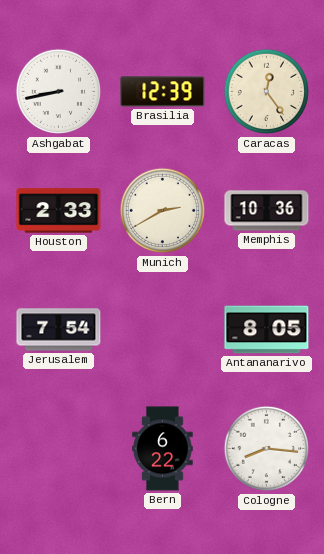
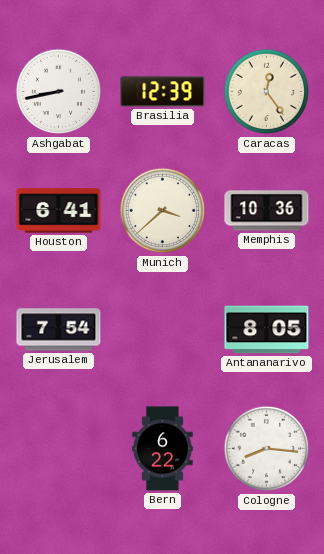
Houston: 2:33 -> 6:41
Munich: 2:40 -> 3:38
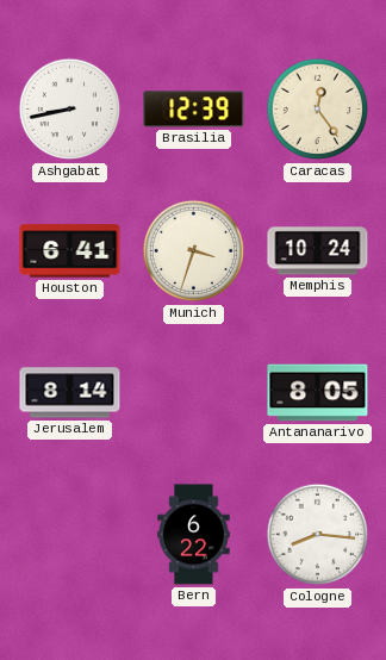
Munich: 3:38 -> 3:33
Memphis: 10:36 -> 10:24
Jerusalem: 7:54 -> 8:14
